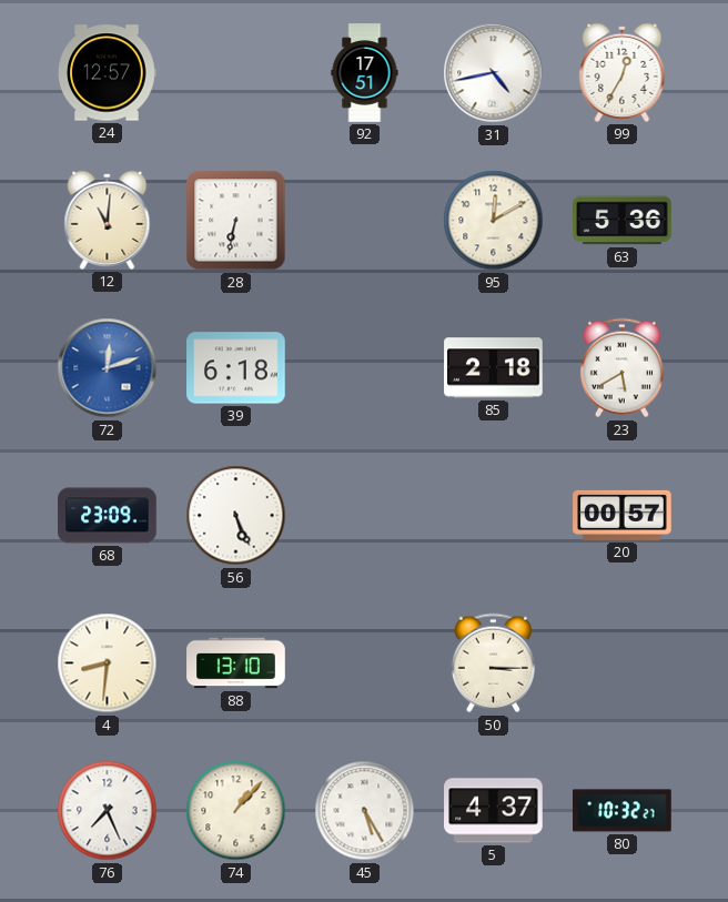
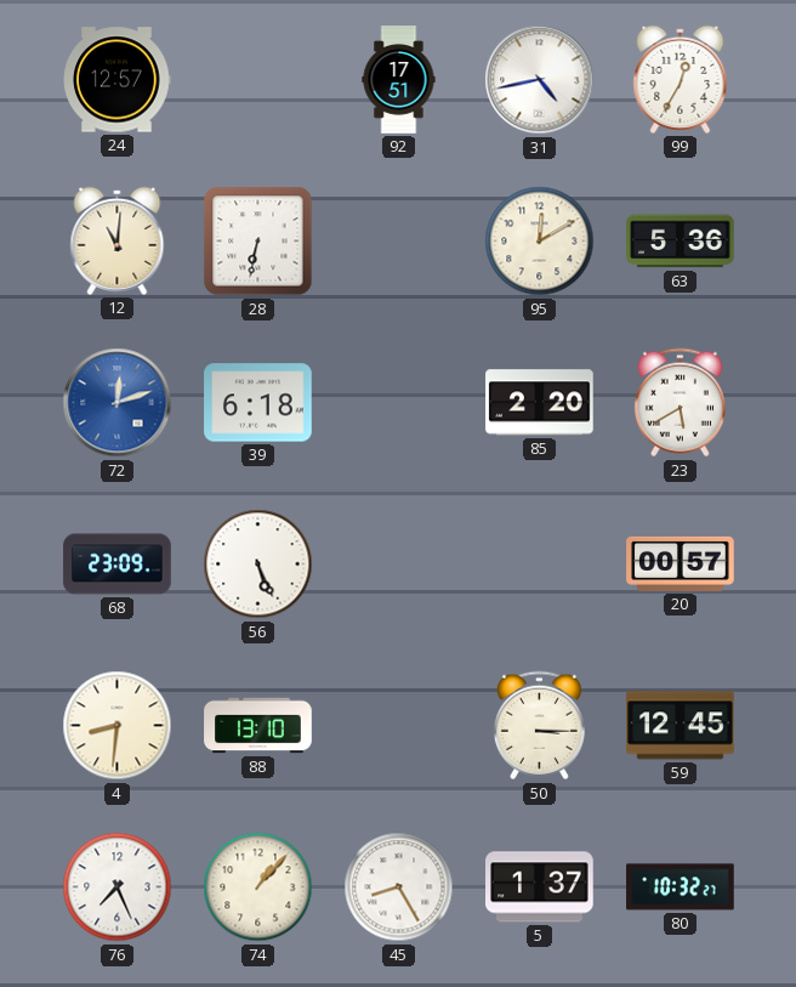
85: 2:18 -> 2:20
59: none -> 12:45
45: 5:25 -> 8:25
5: 4:37 -> 1:37
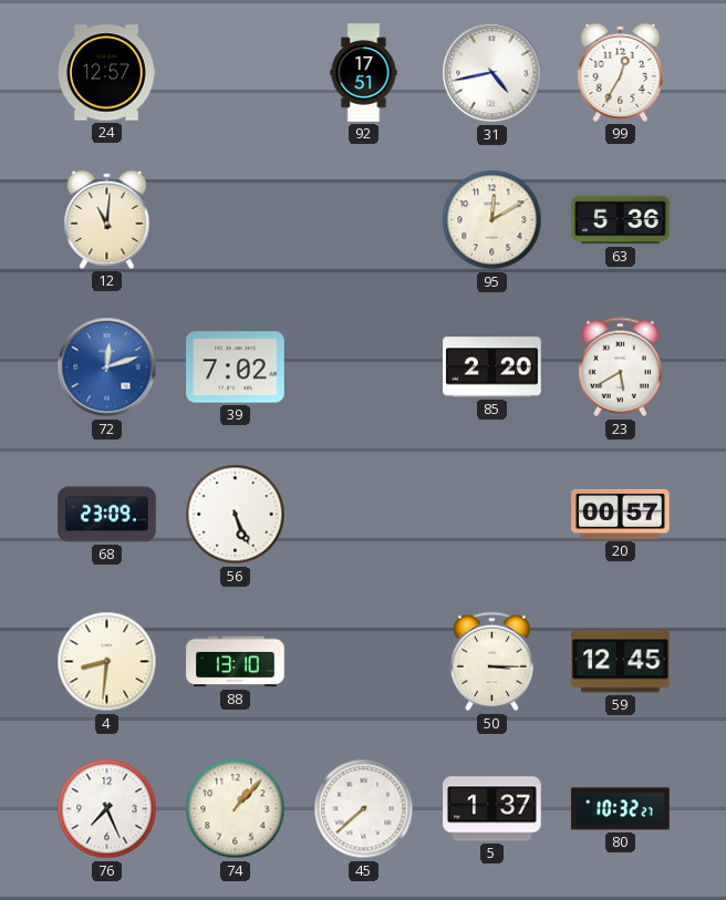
28: 6:32 -> none
39: 6:18 -> 7:02
45: 8:25 -> 7:38
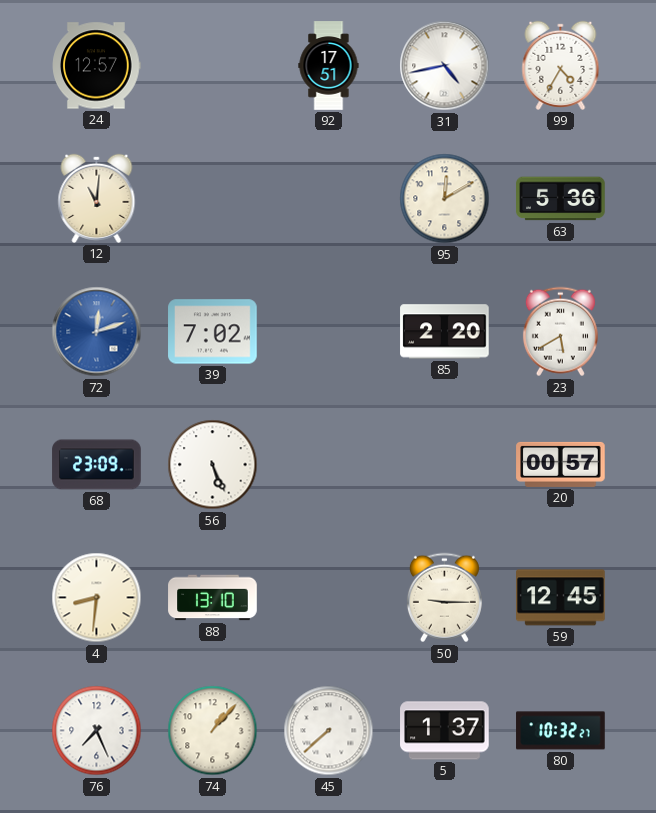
99: 12:35 -> 4:35
50: 3:15 -> 9:15
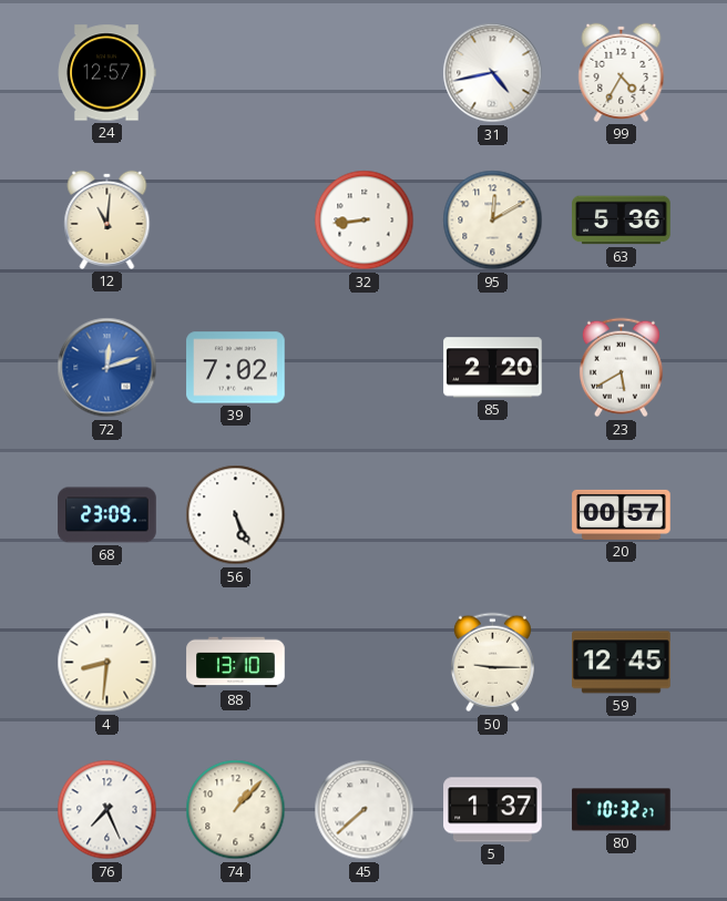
92: 17:51 -> none
32: none -> 8:44
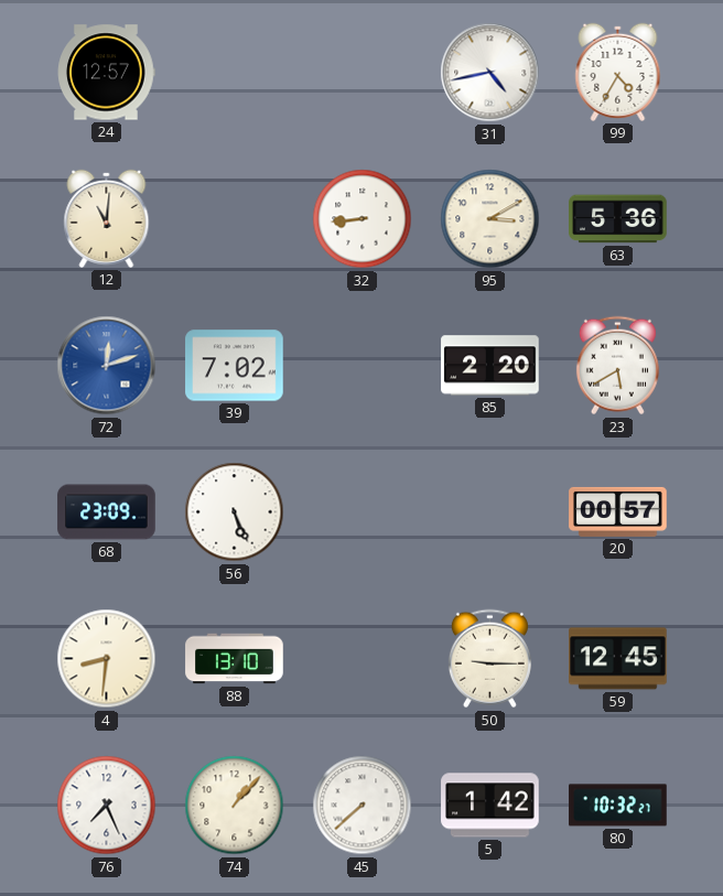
95: 12:10 -> 3:10
5: 1:37 -> 1:42
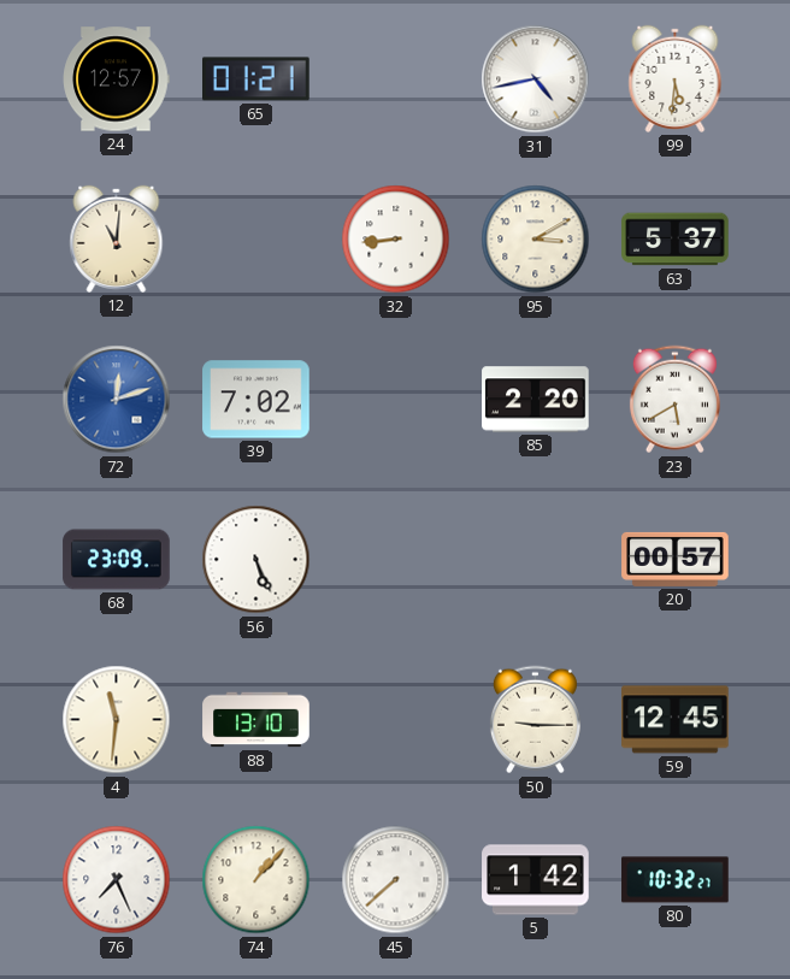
65: none -> 01:21
99: 4:35 -> 5:31
63: 5:36 -> 5:37
4: 8:31 -> 11:31
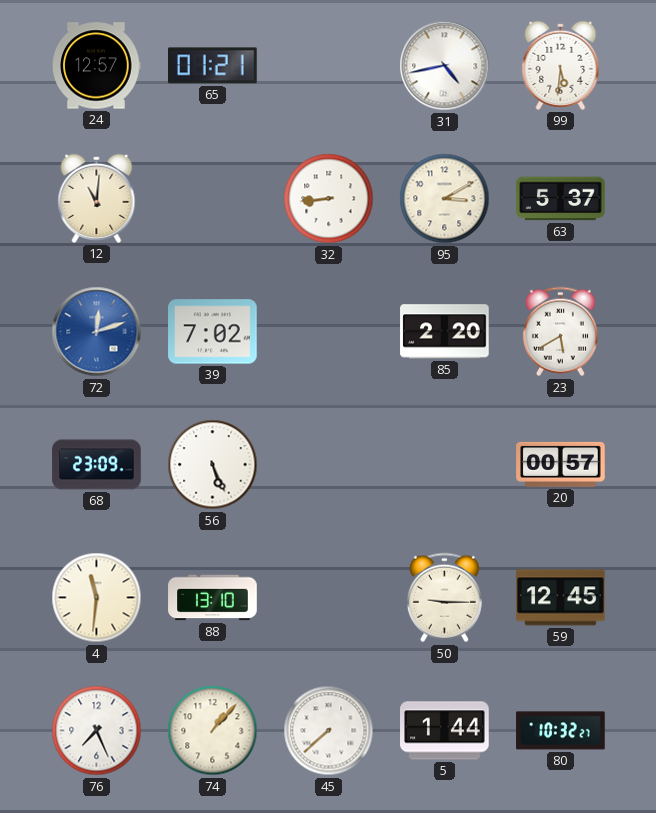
5: 1:42 -> 1:44
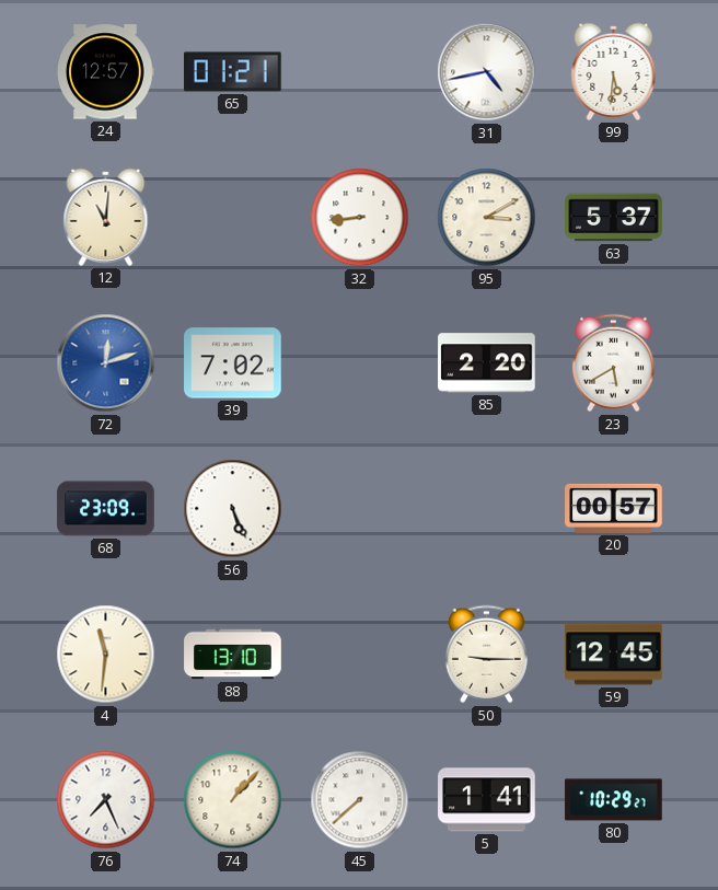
5: 1:44 -> 1:41
80: 10:32 -> 10:29
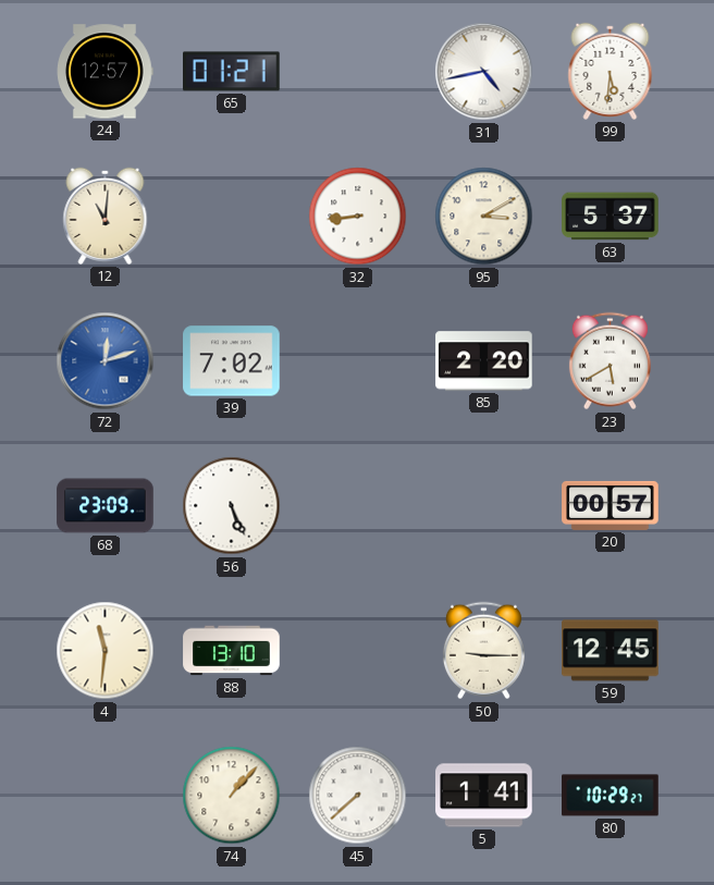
76: 7:26 -> none
